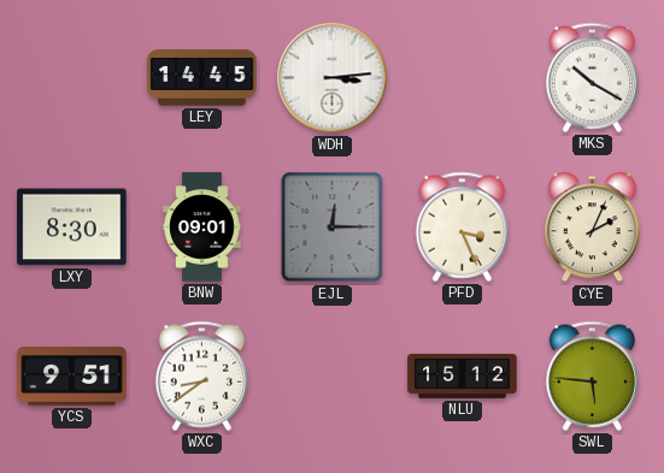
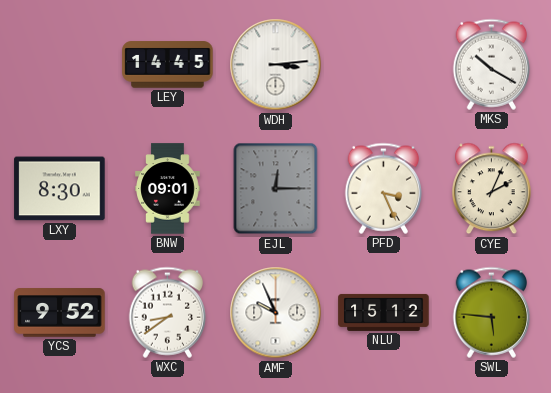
YCS: 9:51 -> 9:52
AMF: none -> 9:56
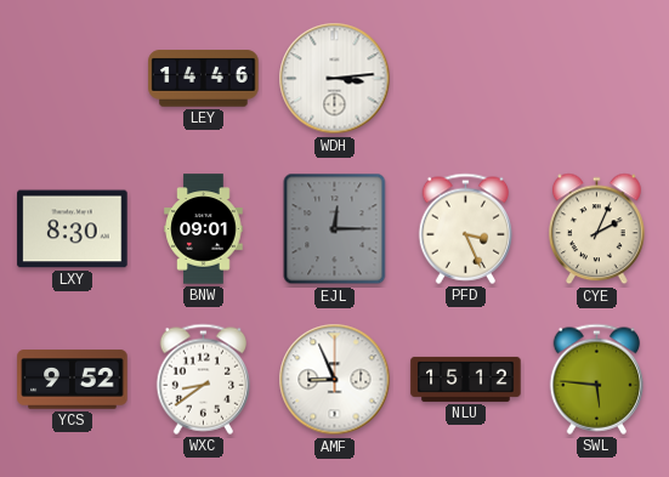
LEY: 14:45 -> 14:46
MKS: 10:20 -> none
AMF: 9:56 -> 8:56
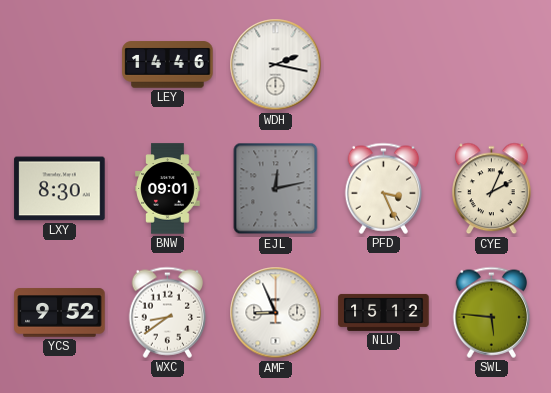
WDH: 3:14 -> 2:17
EJL: 12:15 -> 12:13
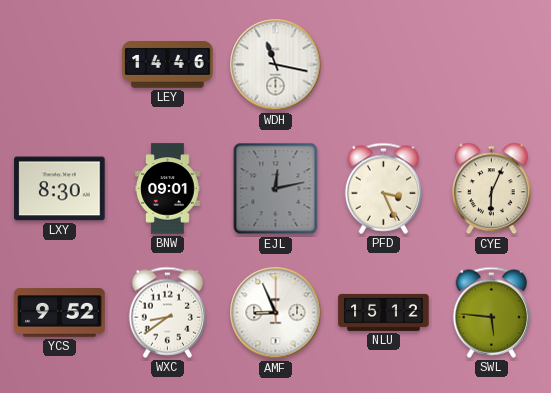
WDH: 2:17 -> 11:17
CYE: 2:04 -> 6:04
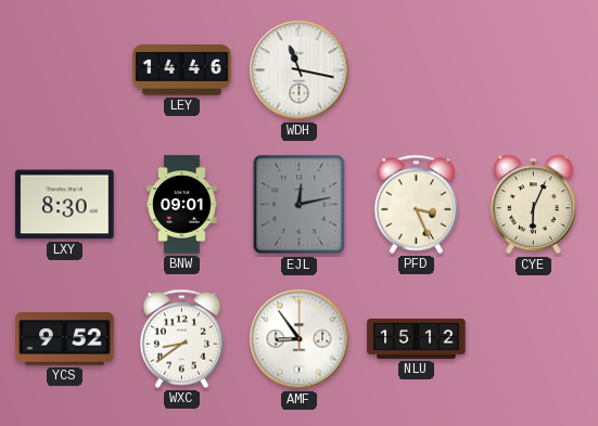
AMF: 8:56 -> 8:54
SWL: 5:46 -> none
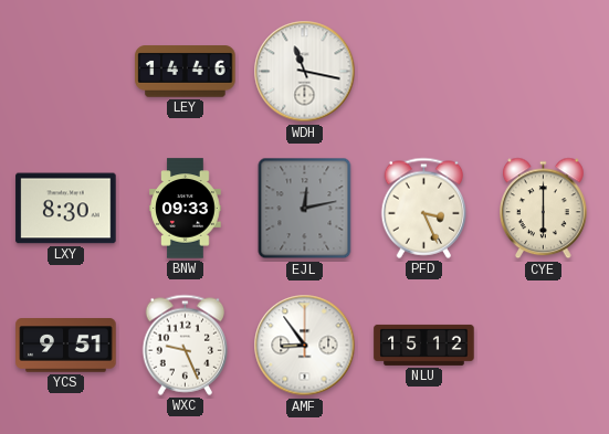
BNW: 09:01 -> 09:33
CYE: 6:04 -> 6:00
YCS: 9:52 -> 9:51
WXC: 8:39 -> 9:26
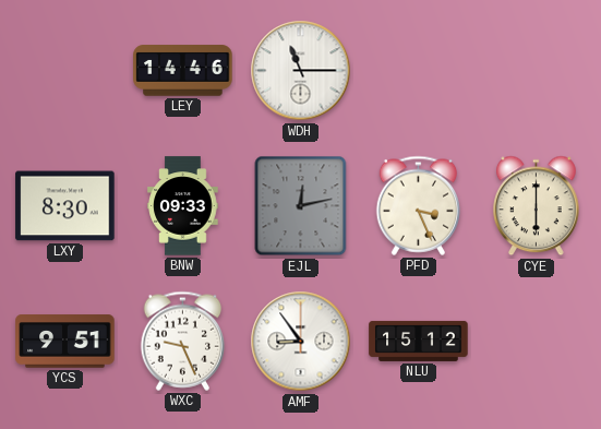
WDH: 11:17 -> 11:15
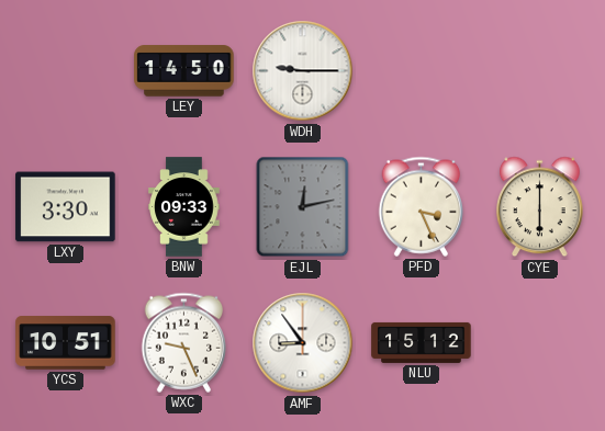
LEY: 14:46 -> 14:50
WDH: 11:15 -> 9:15
LXY: 8:30 -> 3:30
YCS: 9:51 -> 10:51
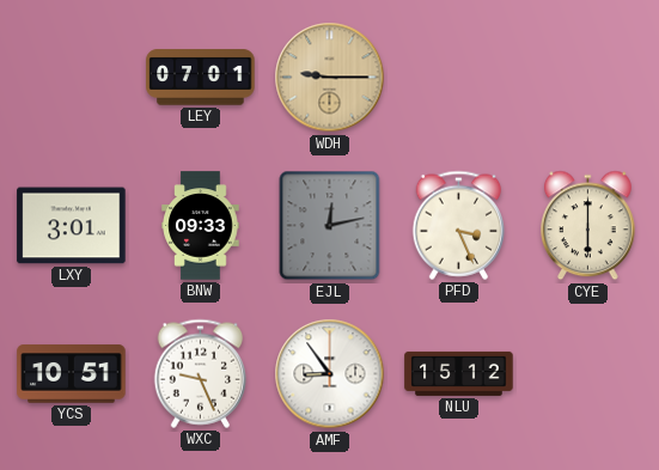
LEY: 14:50 -> 07:01
WDH dial: white -> champagne
LXY: 3:30 -> 3:01
